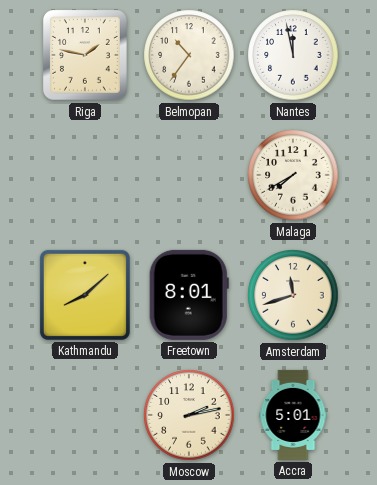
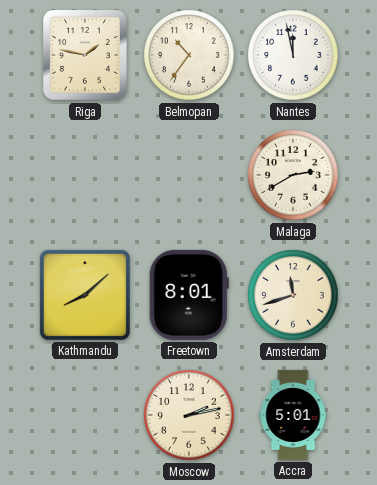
Malaga: 7:40 -> 2:40
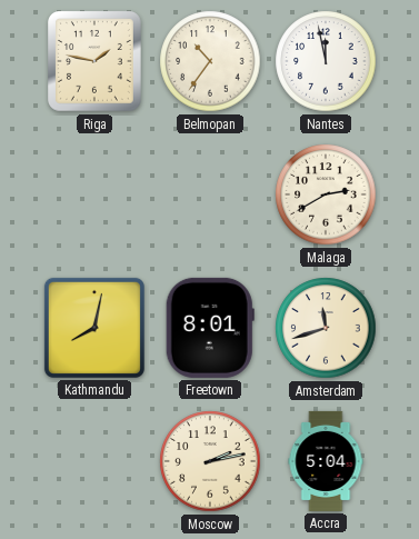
Kathmandu: 8:08 -> 8:02
Accra: 5:01 -> 5:04
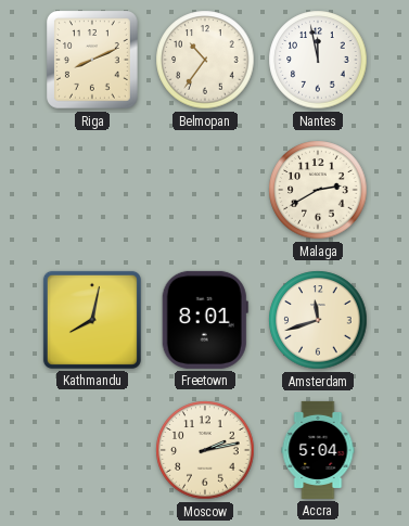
Riga: 1:47 -> 8:11
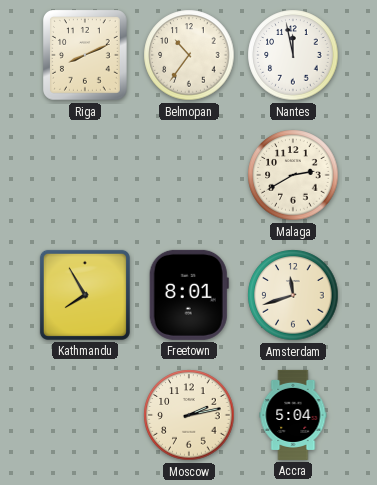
Kathmandu: 8:02 -> 7:55
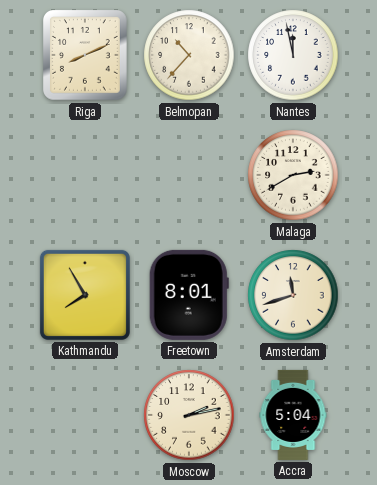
Belmopan: 10:36 -> 10:37
